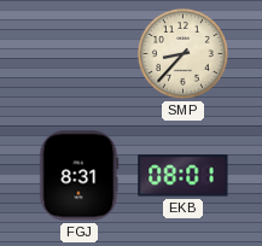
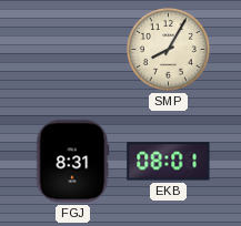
SMP: 8:37 -> 8:05
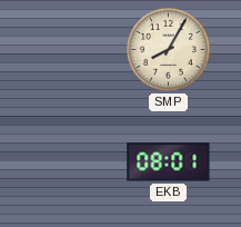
FGJ: 8:31 -> none
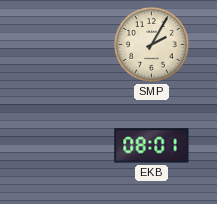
SMP: 8:05 -> 2:05
